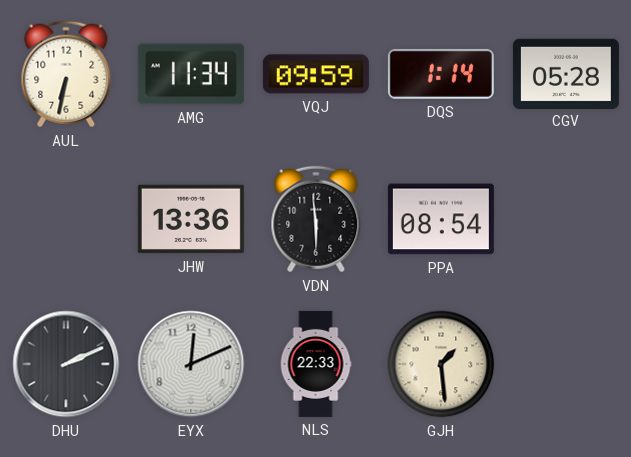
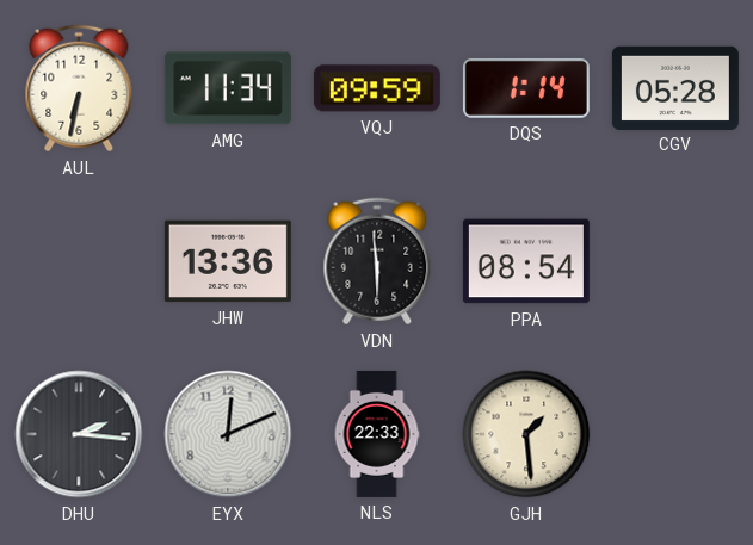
DHU: 2:11 -> 2:16
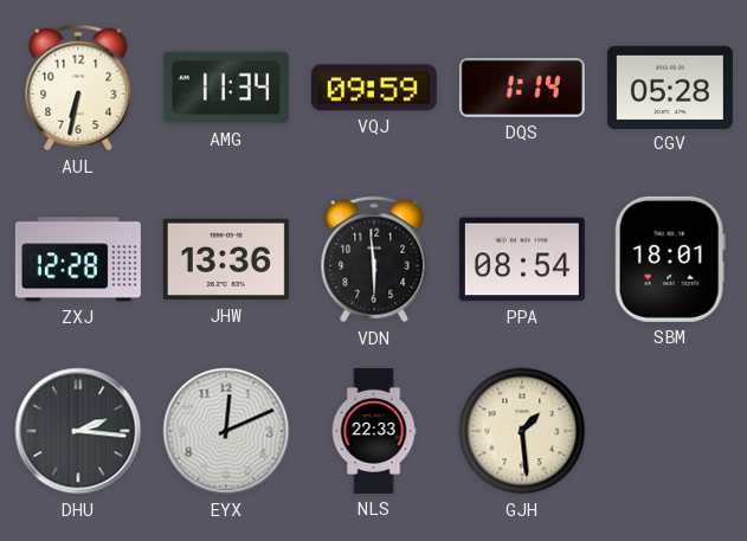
ZXJ: none -> 12:28
SBM: none -> 18:01
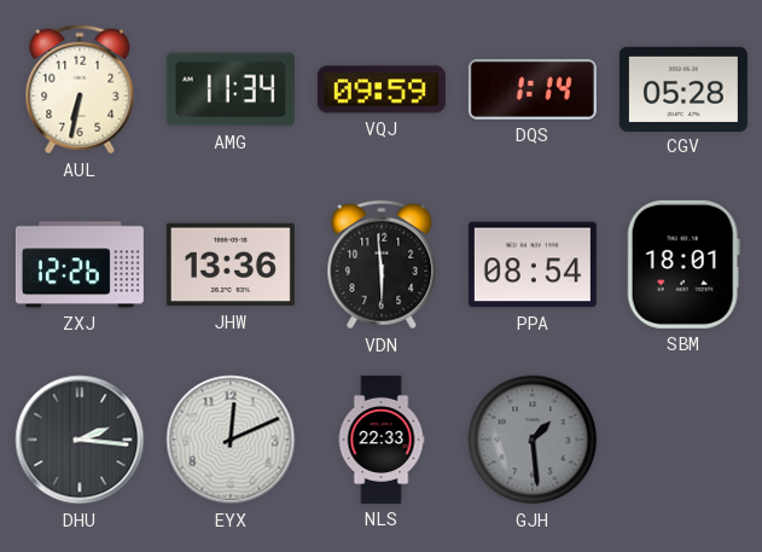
ZXJ: 12:28 -> 12:26
GJH dial: cream -> grey
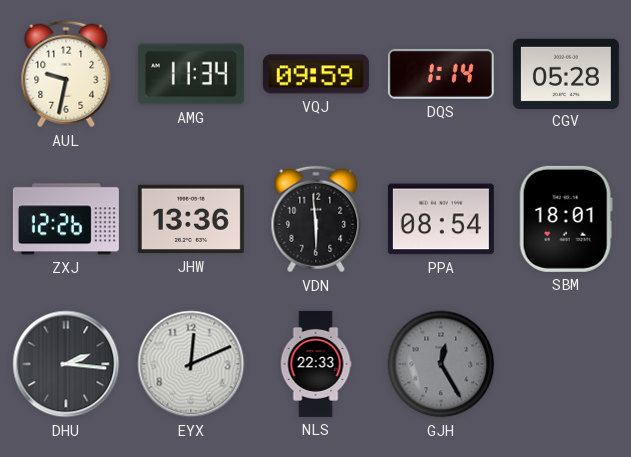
AUL: 6:32 -> 9:32
GJH: 1:29 -> 12:25
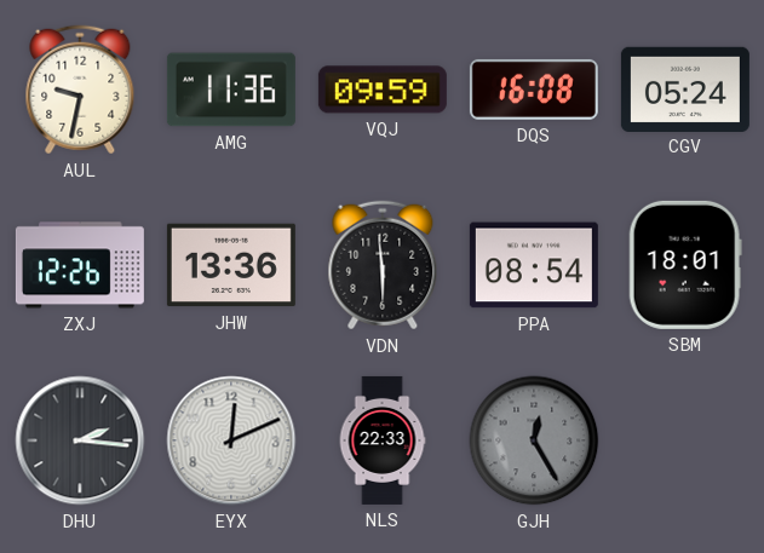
AMG: 11:34 -> 11:36
DQS: 1:14 -> 16:08
CGV: 05:28 -> 05:24
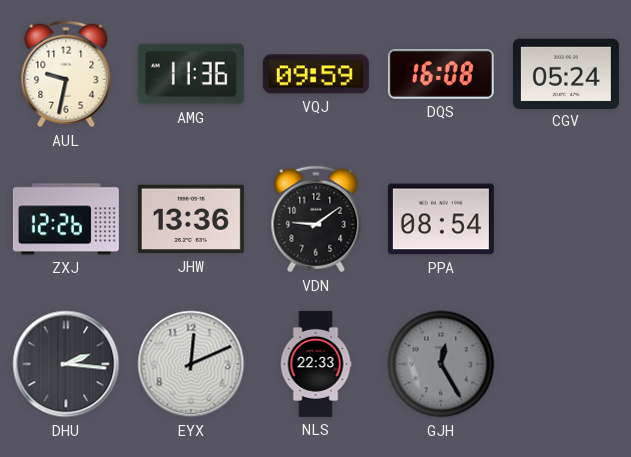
VDN: 5:59 -> 9:09
SBM: 18:01 -> none
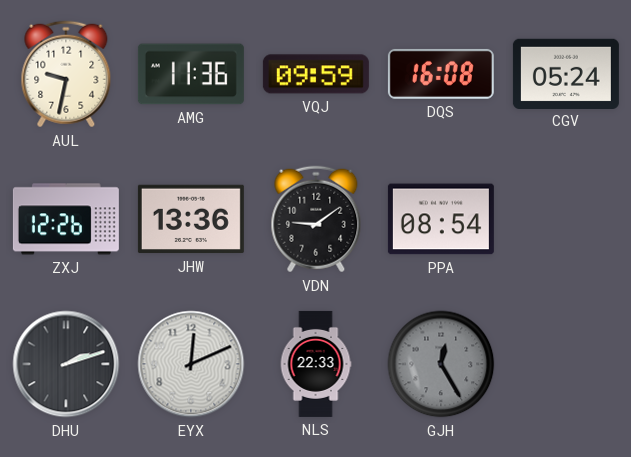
DHU: 2:16 -> 2:12
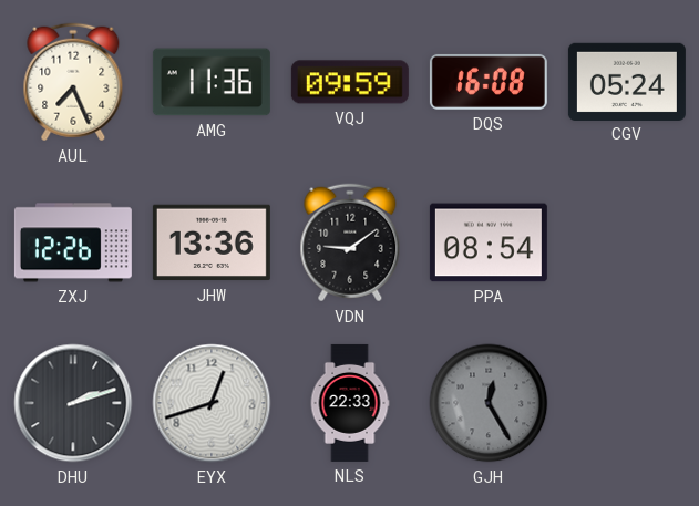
AUL: 9:32 -> 7:26
EYX: 12:11 -> 12:42
